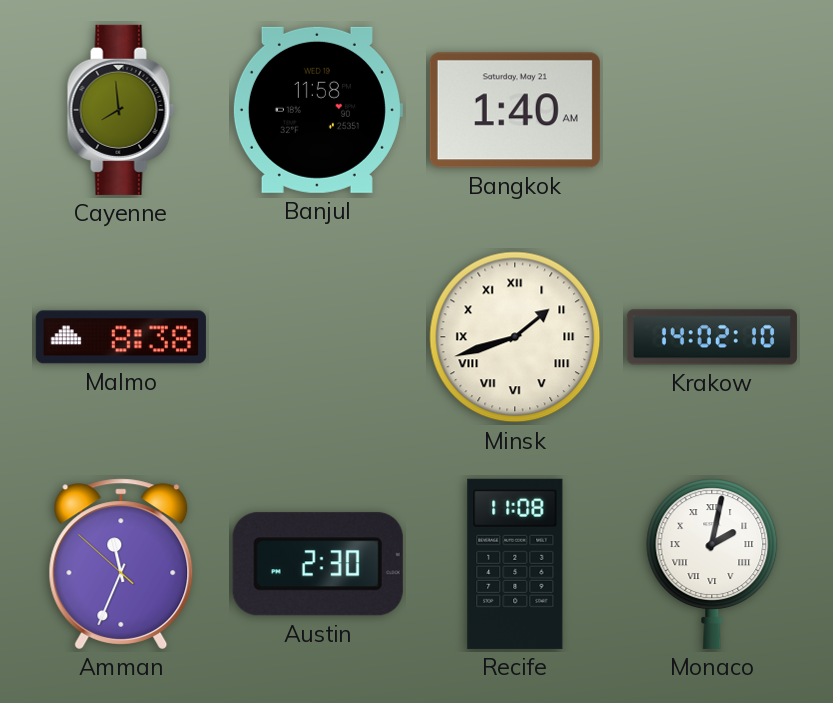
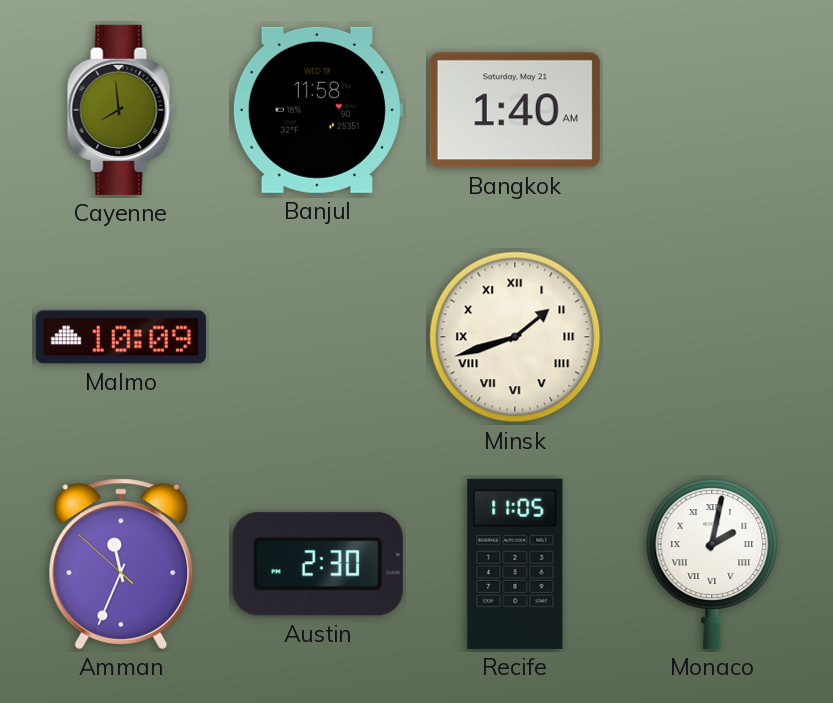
Malmo: 8:38 -> 10:09
Krakow: 14:02 -> none
Recife: 11:08 -> 11:05
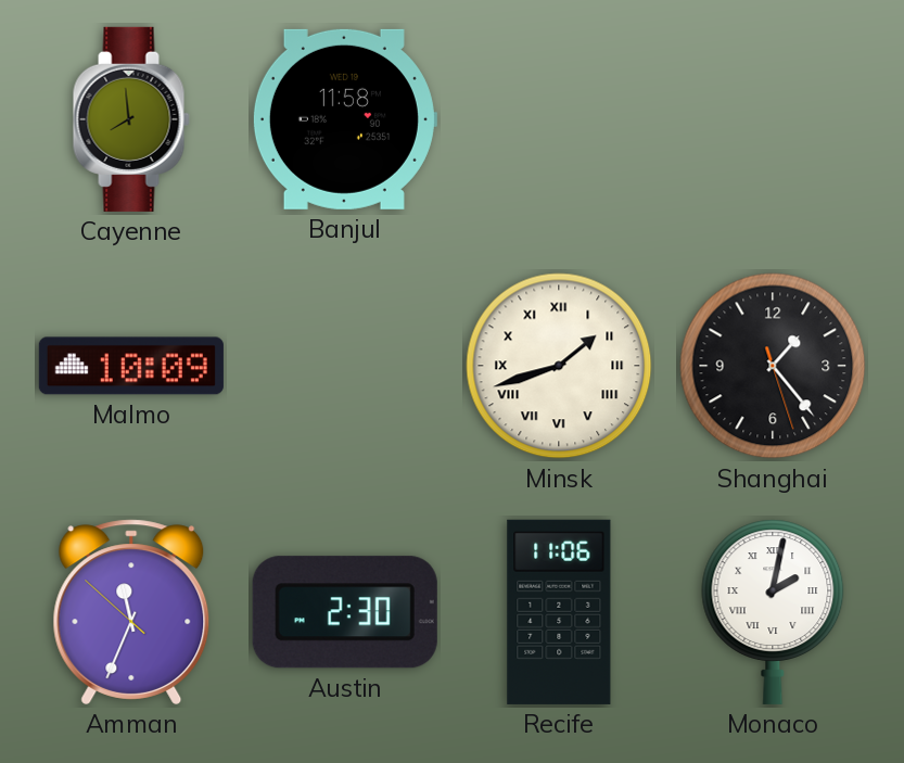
Bangkok: 1:40 -> none
Shanghai: none -> 1:23
Recife: 11:05 -> 11:06
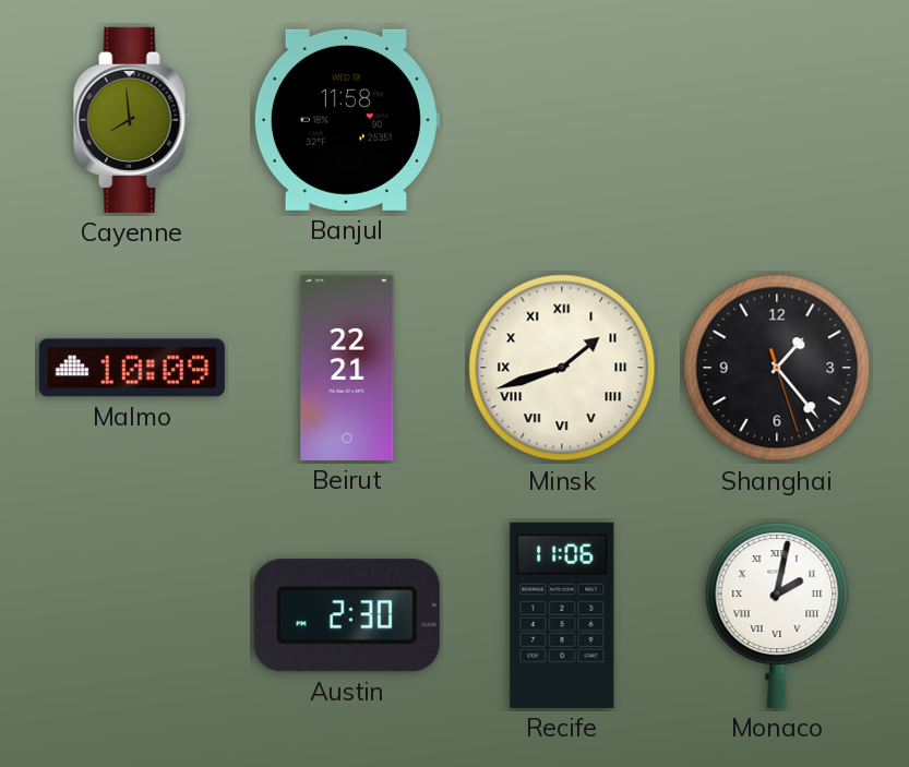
Beirut: none -> 22:21
Amman: 11:33 -> none
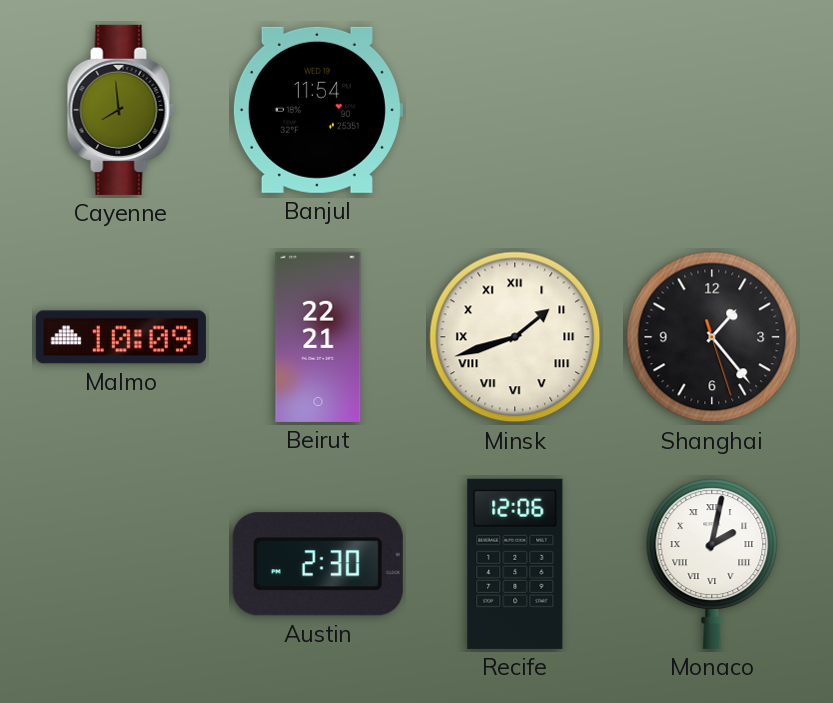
Banjul: 11:58 -> 11:54
Recife: 11:06 -> 12:06
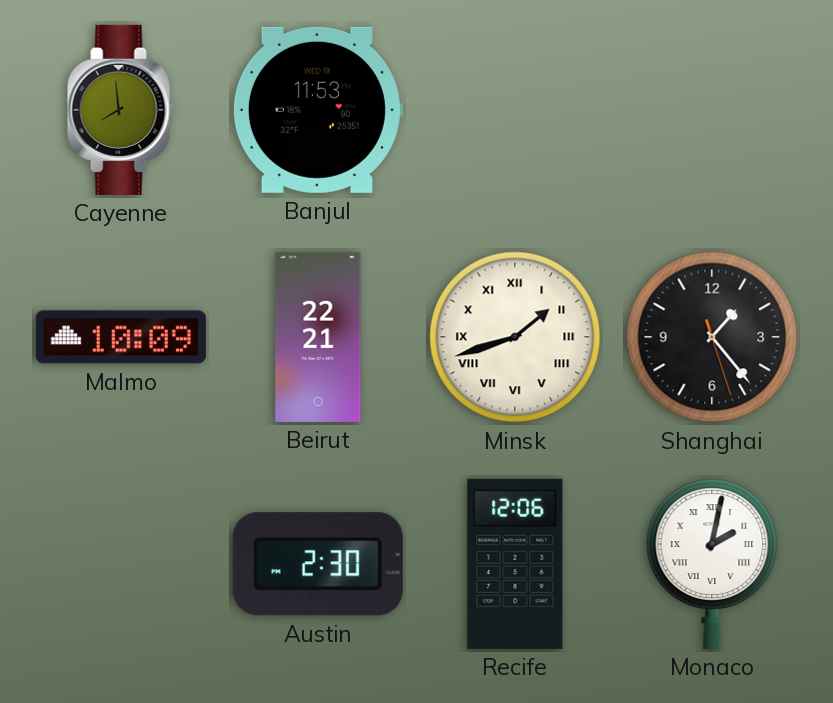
Banjul: 11:54 -> 11:53
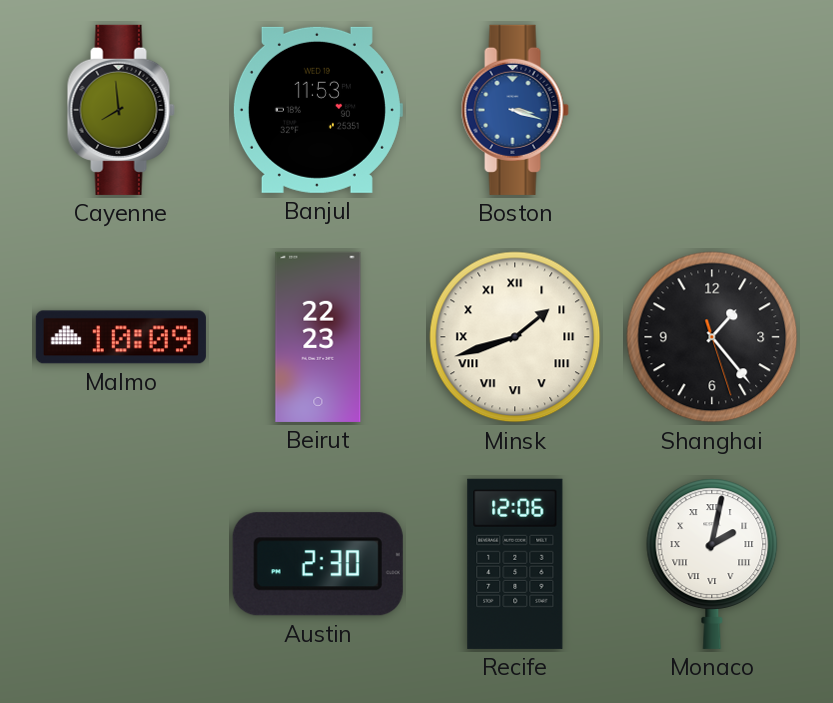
Boston: none -> 3:18
Beirut: 22:21 -> 22:23
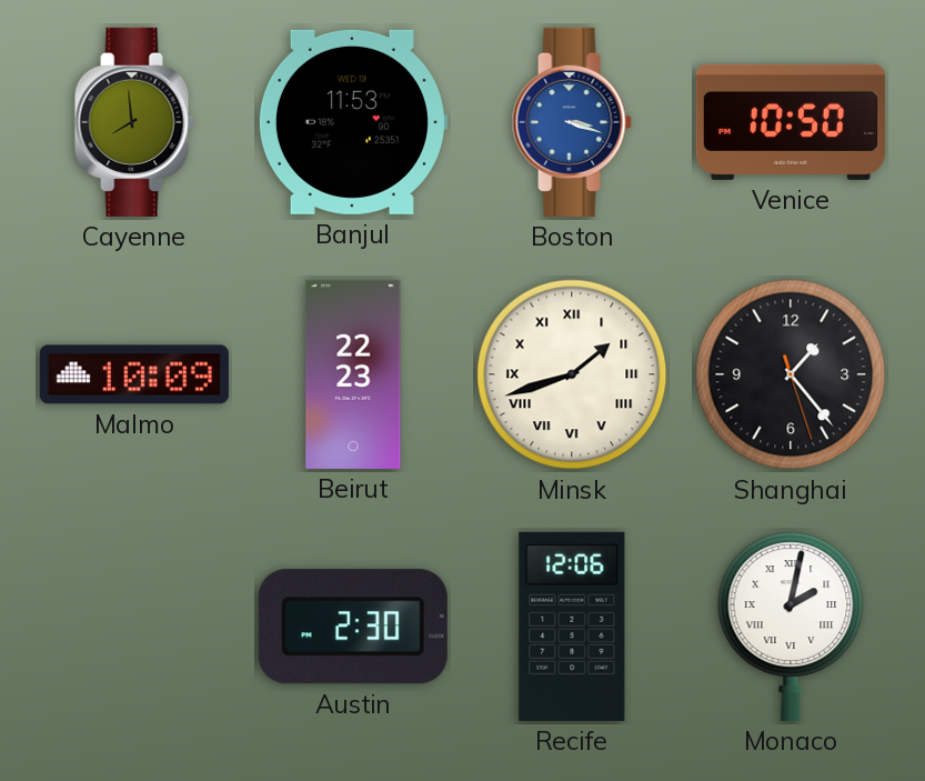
Venice: none -> 10:50
